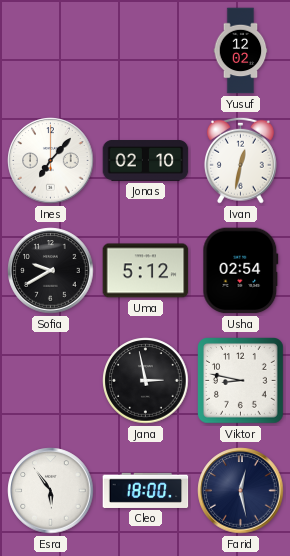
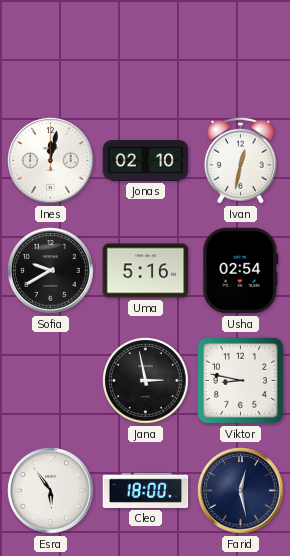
Yusuf: 12:02 -> none
Ines: 7:07 -> 12:02
Uma: 5:12 -> 5:16
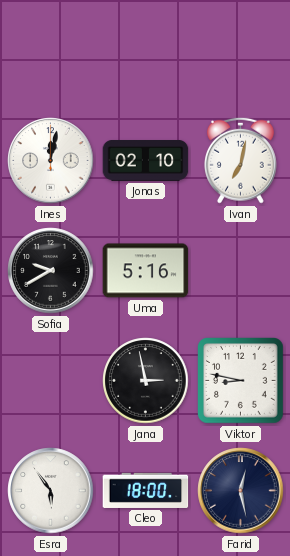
Ivan: 12:32 -> 7:02
Usha: 02:54 -> none
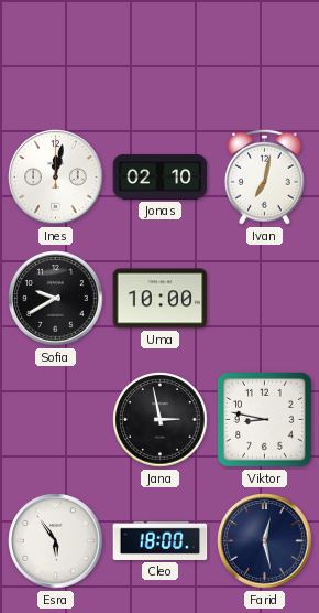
Uma: 5:16 -> 10:00
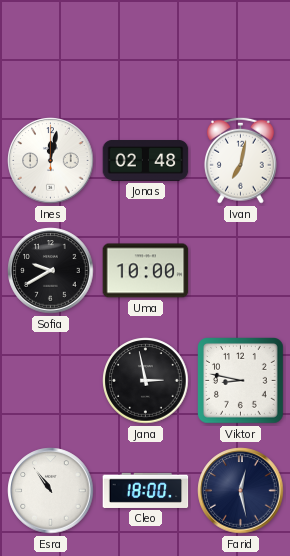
Jonas: 02:10 -> 02:48
Esra: 5:54 -> 10:54
